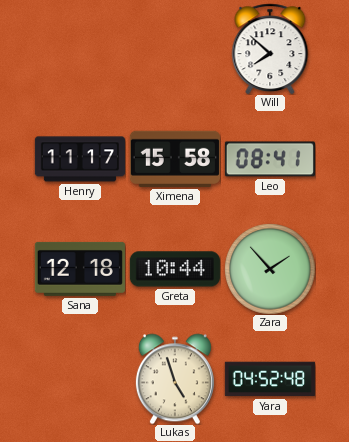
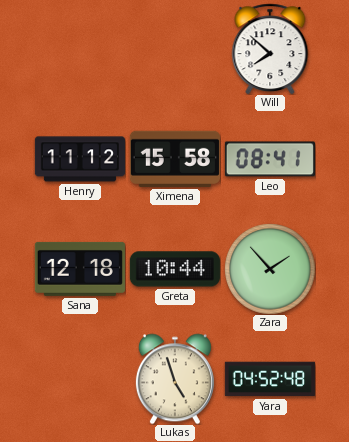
Henry: 11:17 -> 11:12
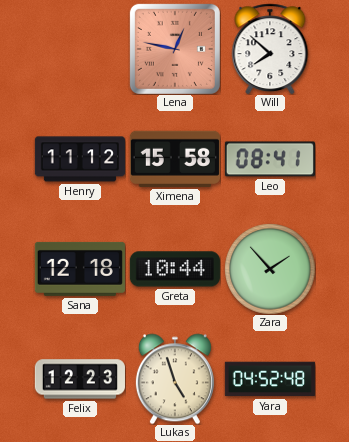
Lena: none -> 12:47
Felix: none -> 12:23
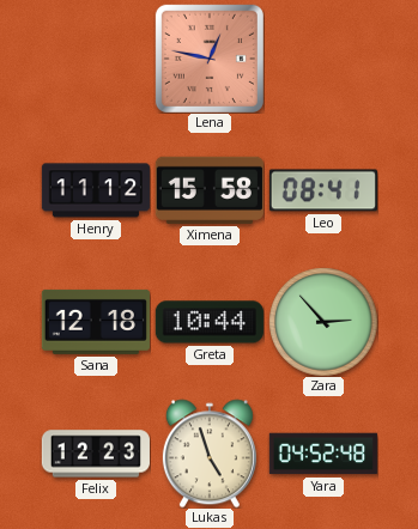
Will: 7:52 -> none
Zara: 1:53 -> 2:53
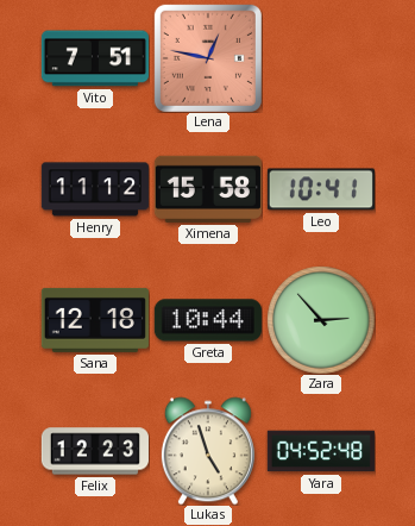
Vito: none -> 7:51
Leo: 08:41 -> 10:41
